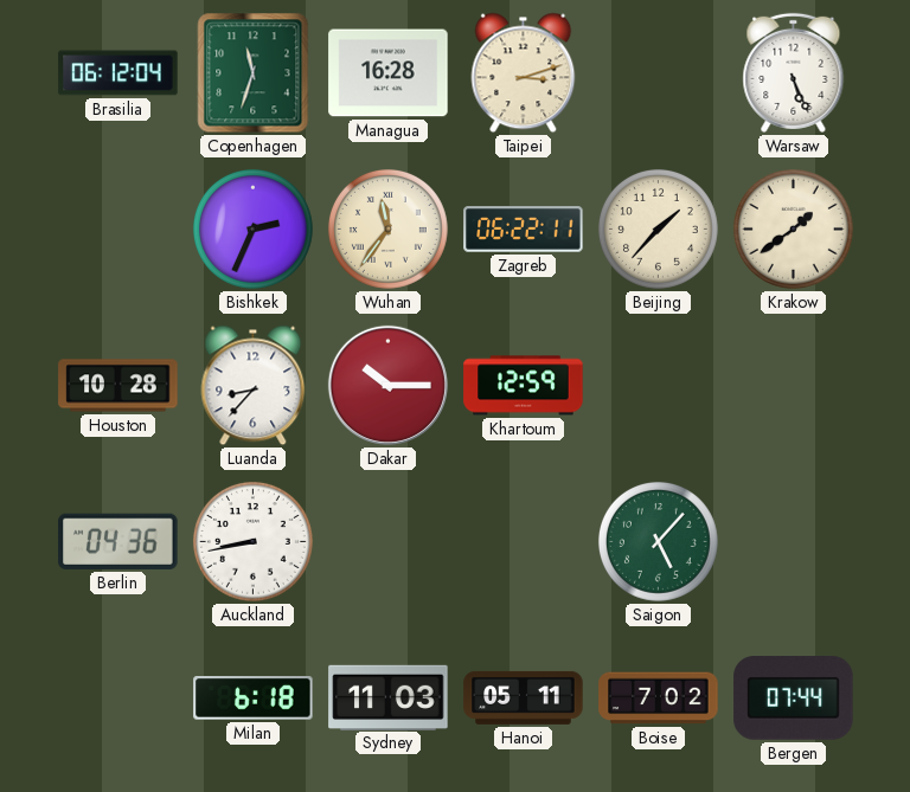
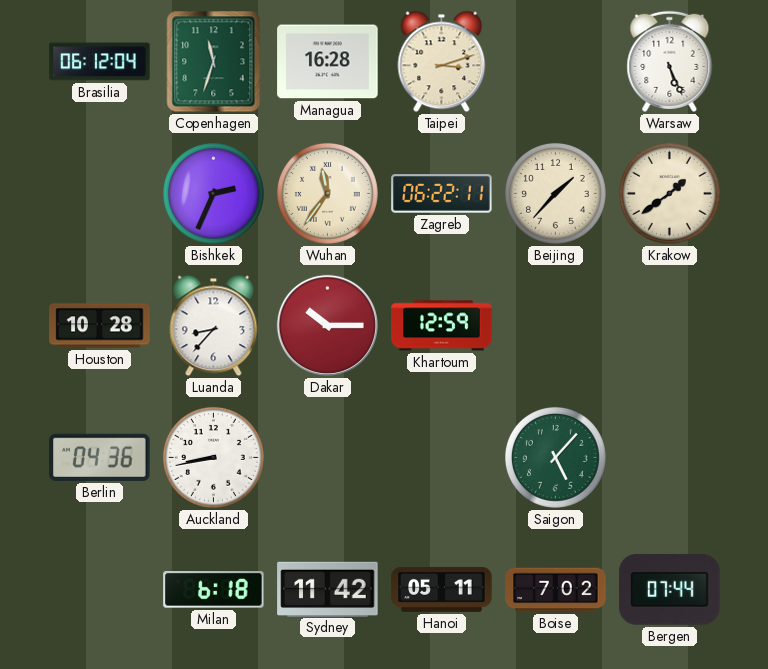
Sydney: 11:03 -> 11:42
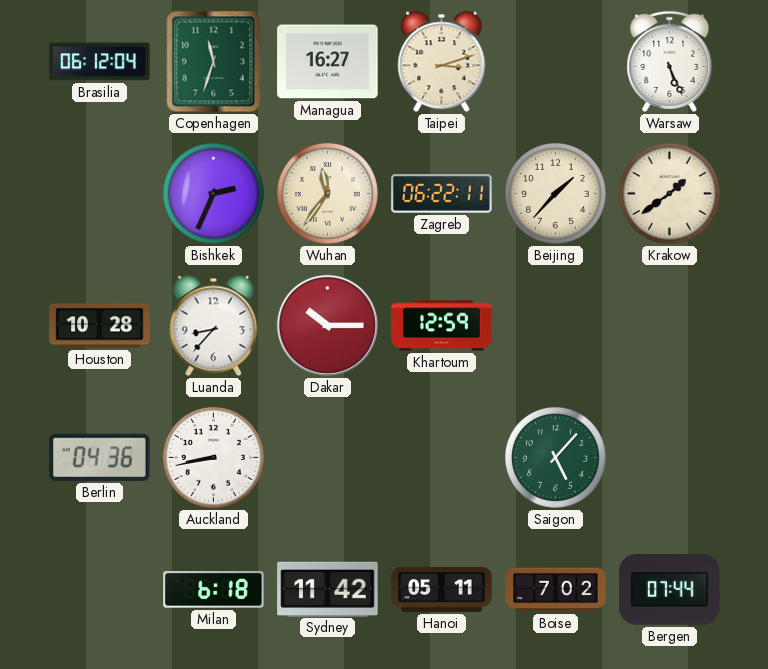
Managua: 16:28 -> 16:27
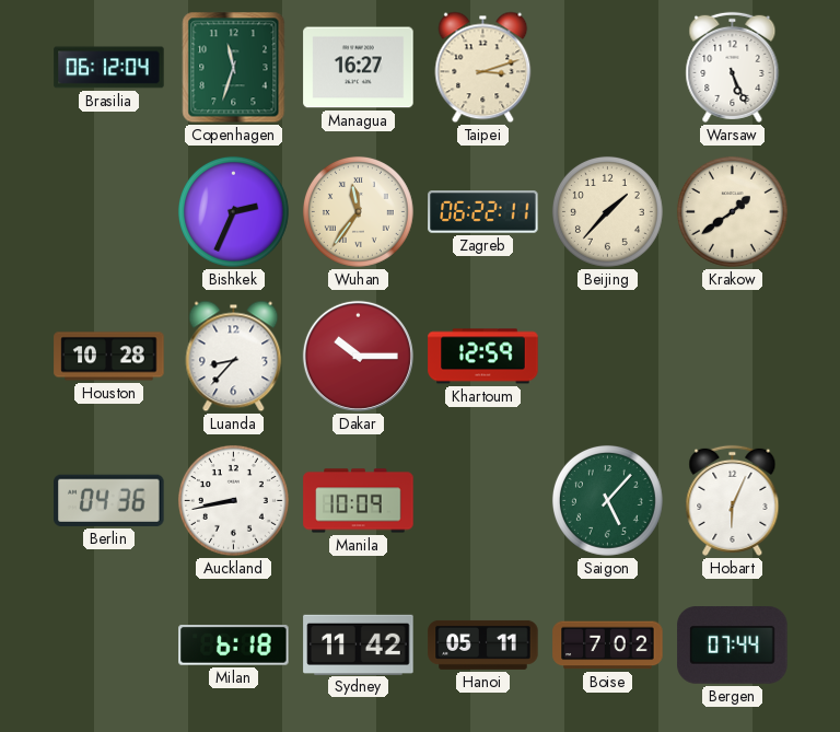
Manila: none -> 10:09
Hobart: none -> 6:04
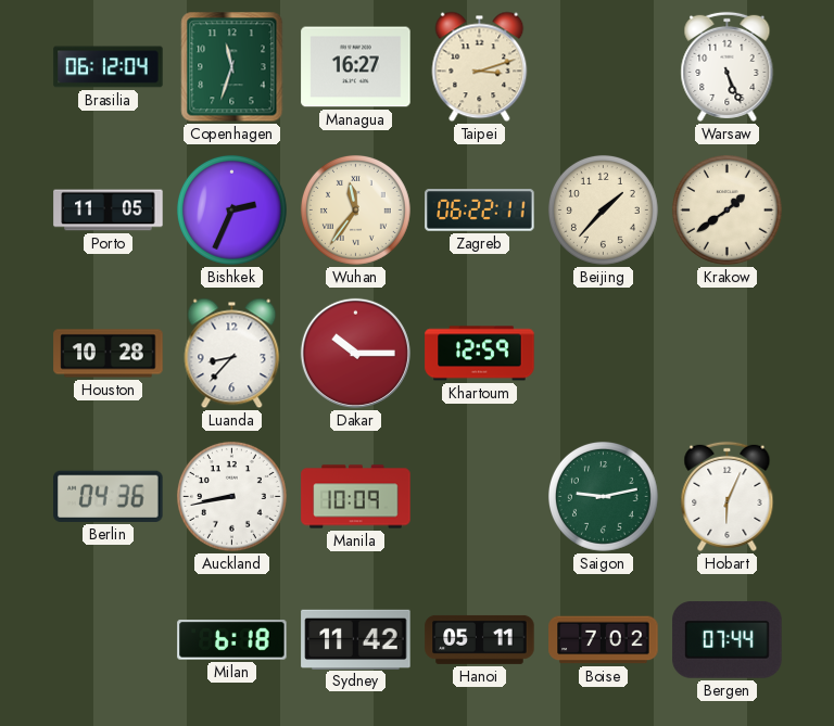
Porto: none -> 11:05
Saigon: 5:07 -> 9:13
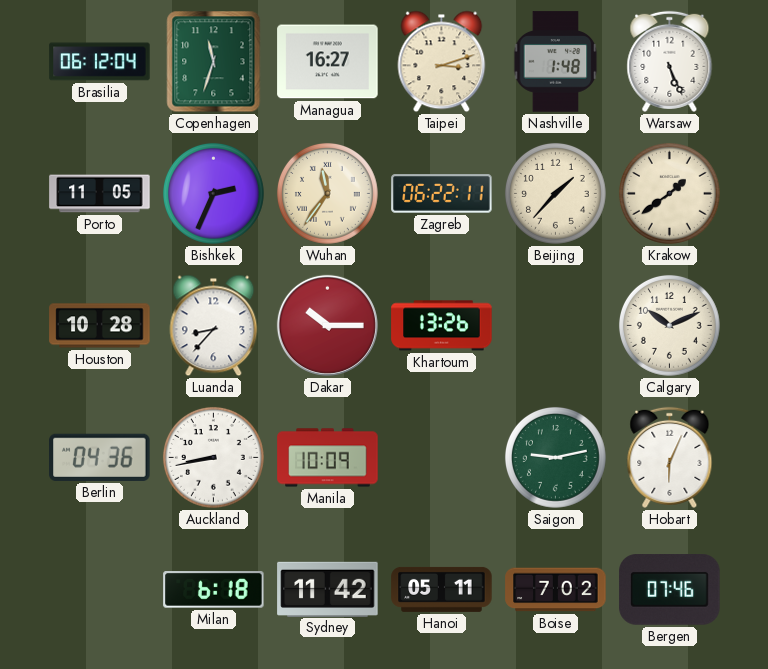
Nashville: none -> 1:48
Khartoum: 12:59 -> 13:26
Calgary: none -> 10:11
Bergen: 07:44 -> 07:46
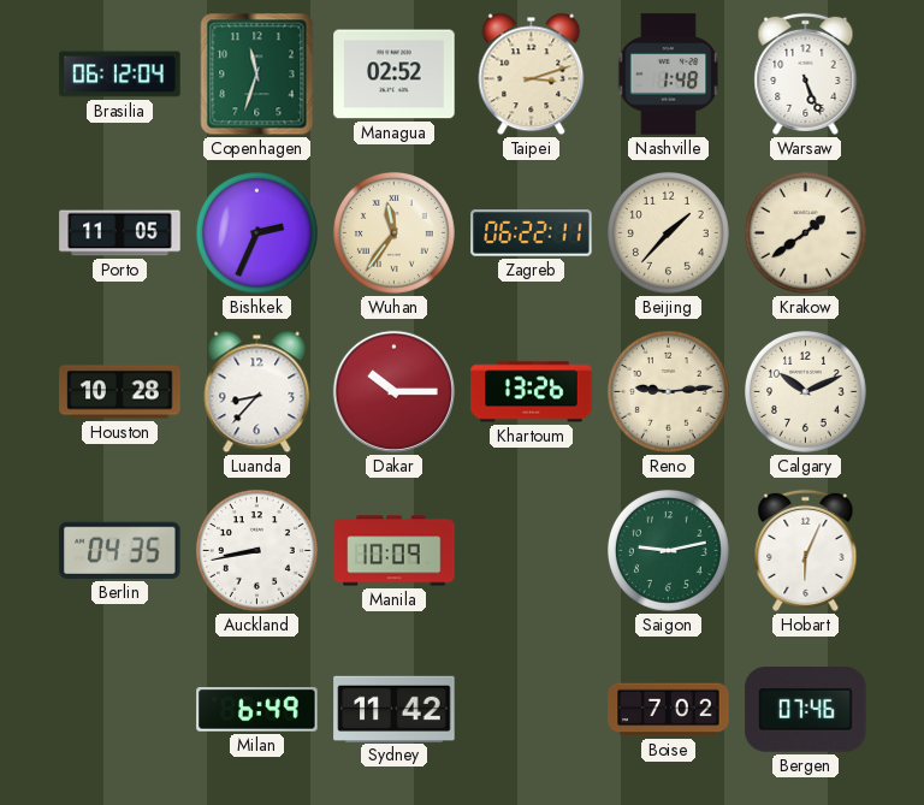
Managua: 16:27 -> 02:52
Reno: none -> 9:14
Berlin: 04:36 -> 04:35
Milan: 6:18 -> 6:49
Hanoi: 05:11 -> none
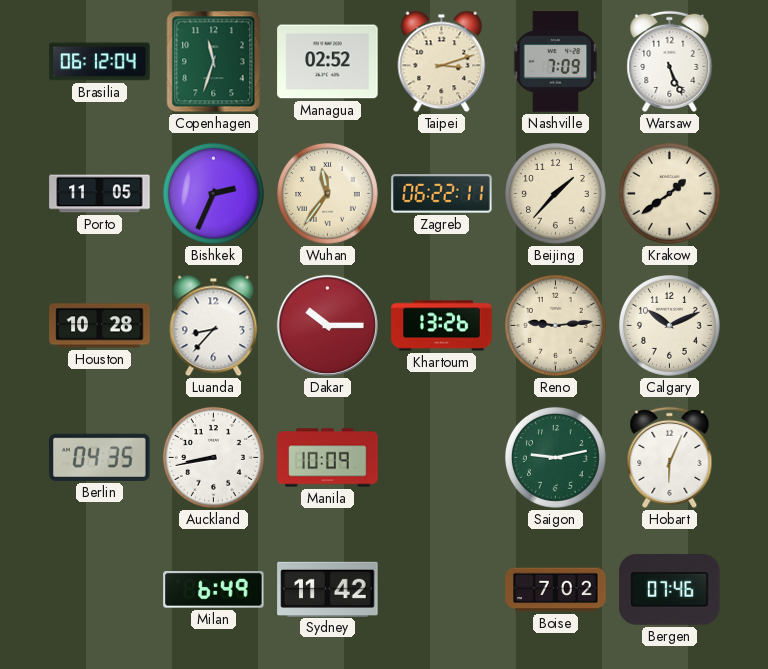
Nashville: 1:48 -> 7:09
